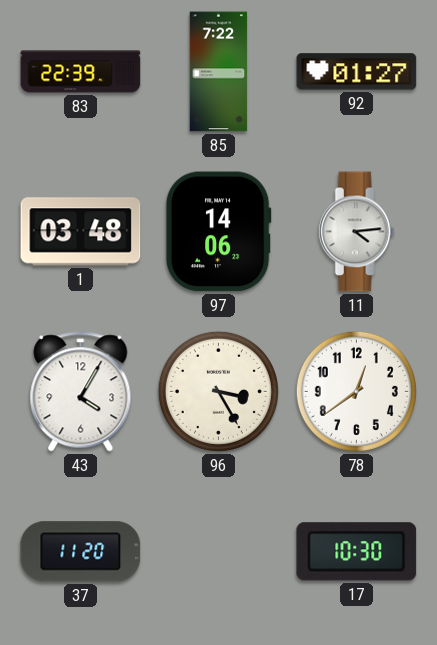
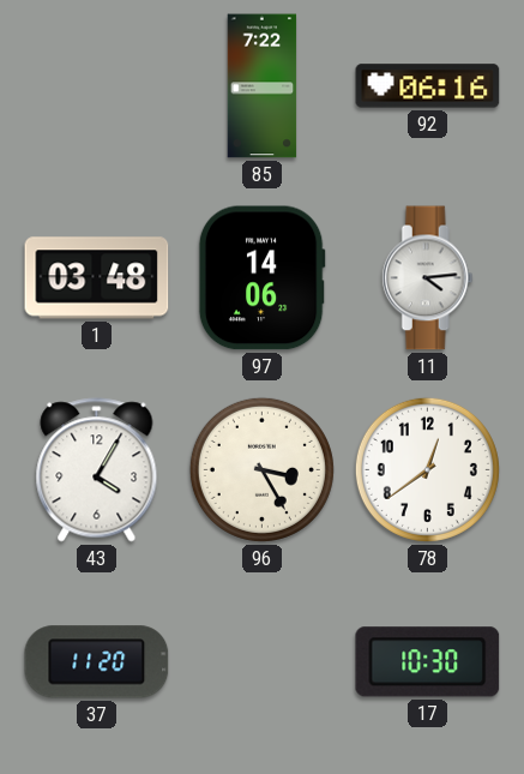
83: 22:39 -> none
92: 01:27 -> 06:16
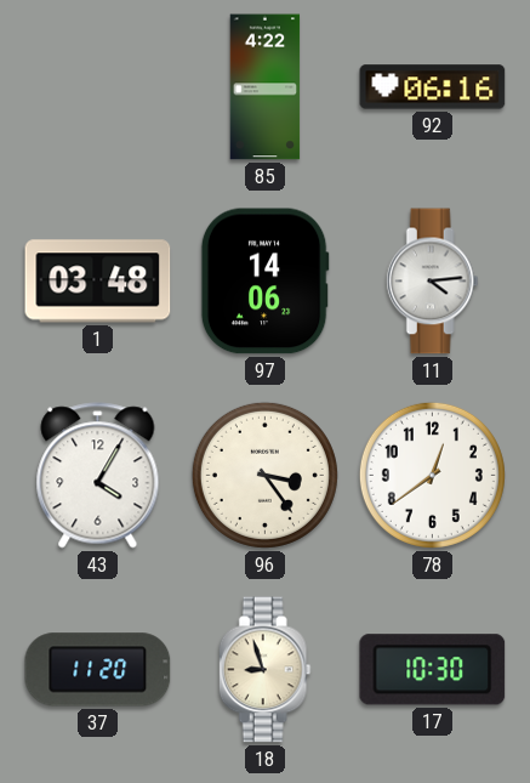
85: 7:22 -> 4:22
96: 3:25 -> 3:24
18: none -> 8:57
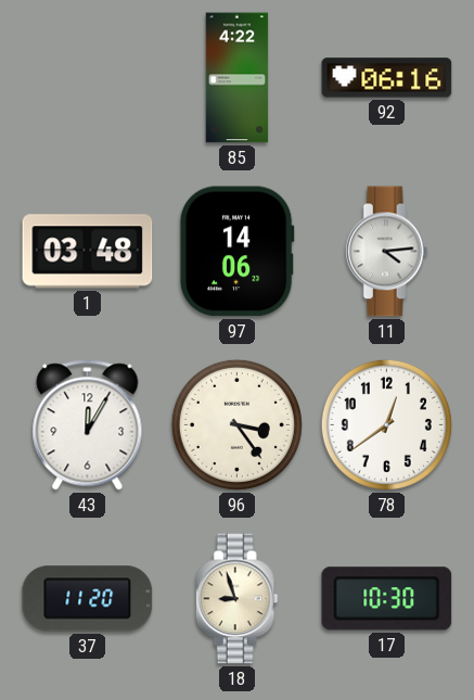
43: 4:05 -> 12:05
